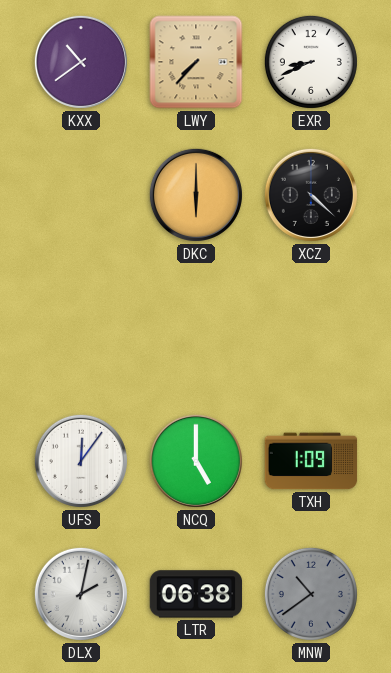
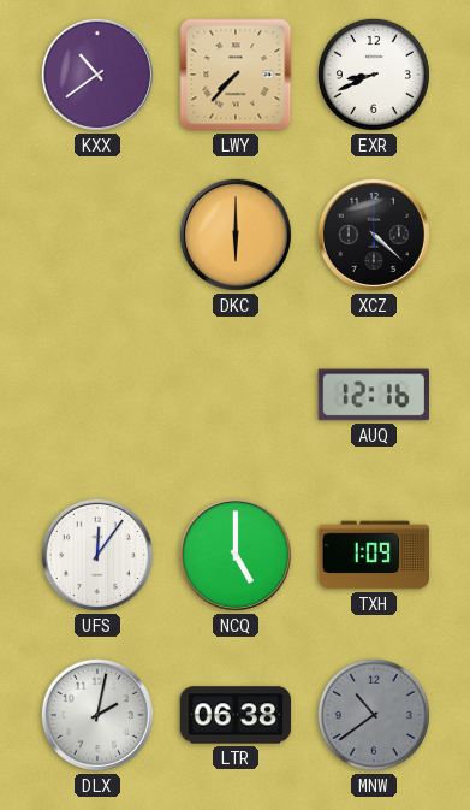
AUQ: none -> 12:16
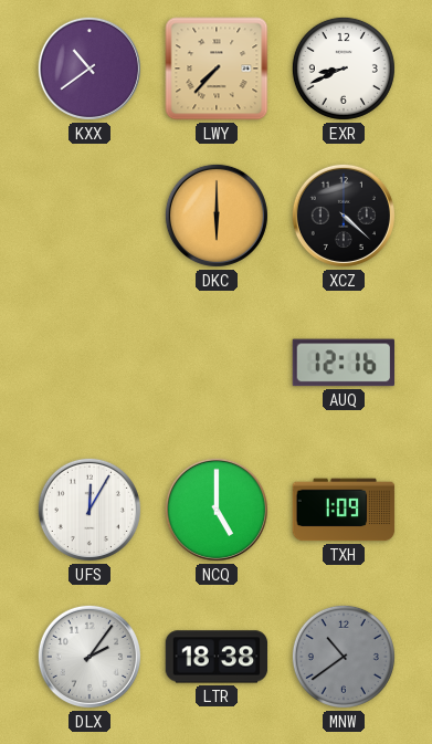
UFS: 12:06 -> 12:05
DLX: 2:02 -> 2:06
LTR: 06:38 -> 18:38
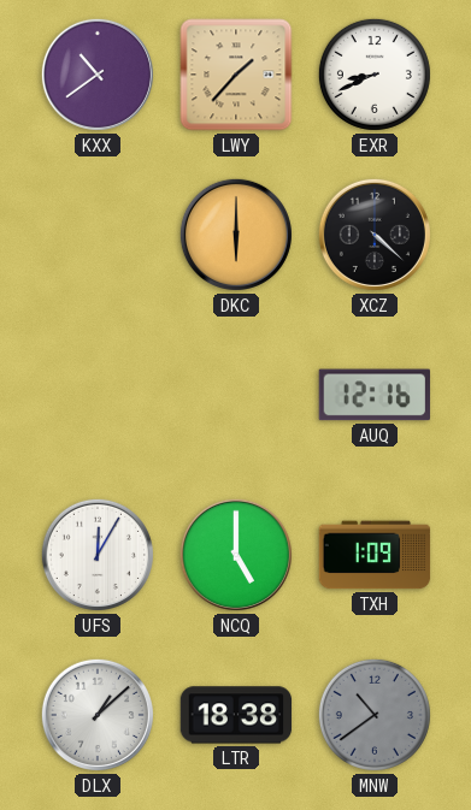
LWY: 7:37 -> 1:37
DLX: 2:06 -> 1:08
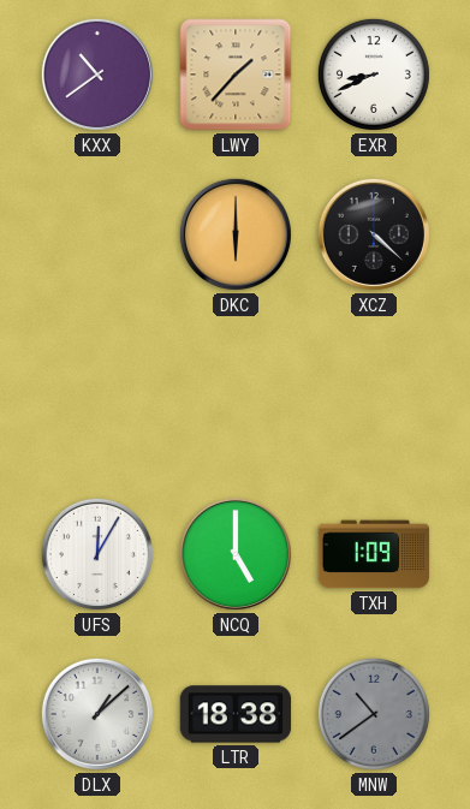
AUQ: 12:16 -> none
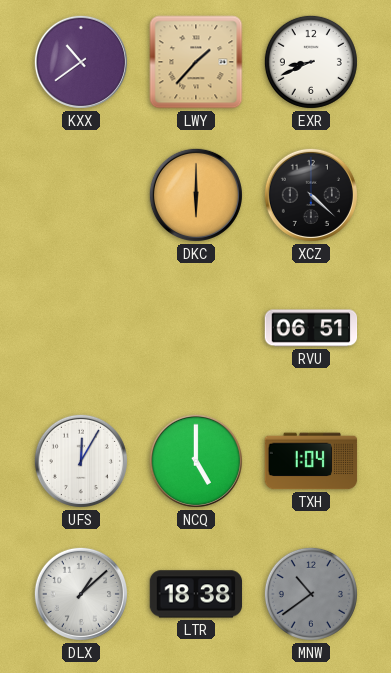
RVU: none -> 06:51
TXH: 1:09 -> 1:04
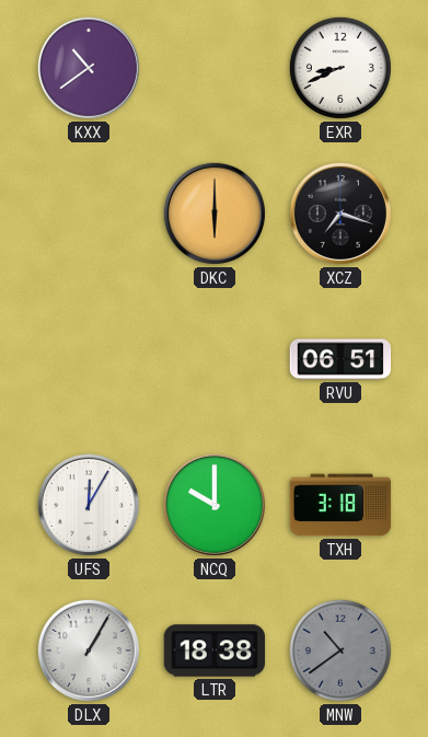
LWY: 1:37 -> none
XCZ: 4:22 -> 7:18
NCQ: 5:00 -> 10:00
TXH: 1:04 -> 3:18
DLX: 1:08 -> 1:05
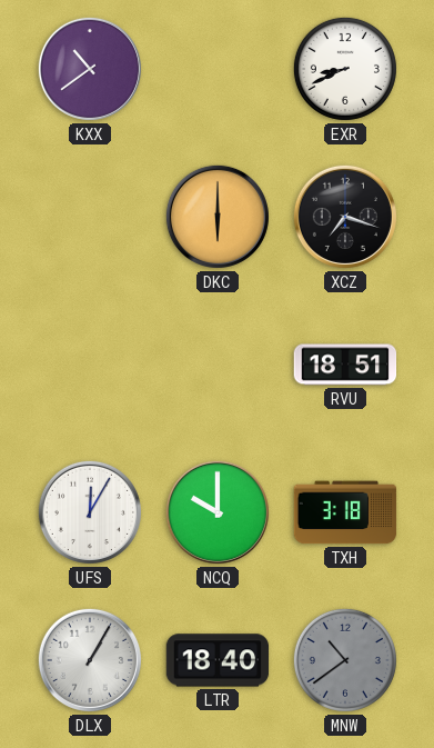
RVU: 06:51 -> 18:51
LTR: 18:38 -> 18:40
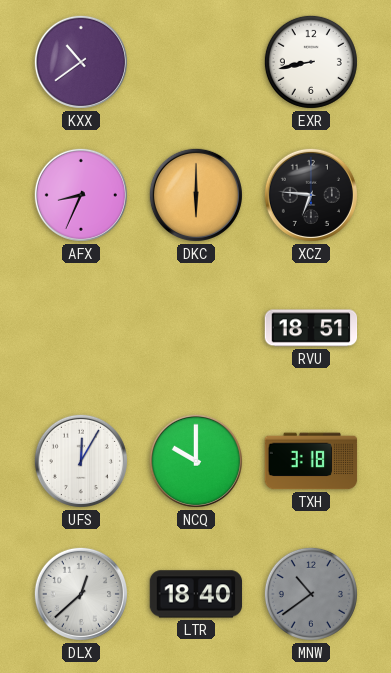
EXR: 8:41 -> 8:43
AFX: none -> 8:34
XCZ: 7:18 -> 6:46
DLX: 1:05 -> 12:38
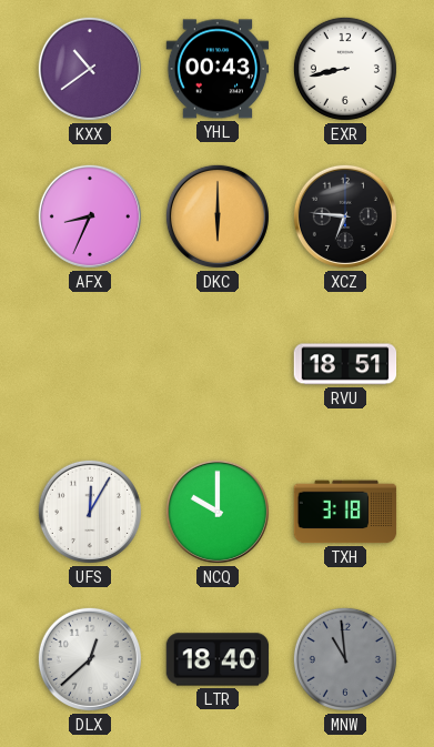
YHL: none -> 00:43
MNW: 10:39 -> 10:59
